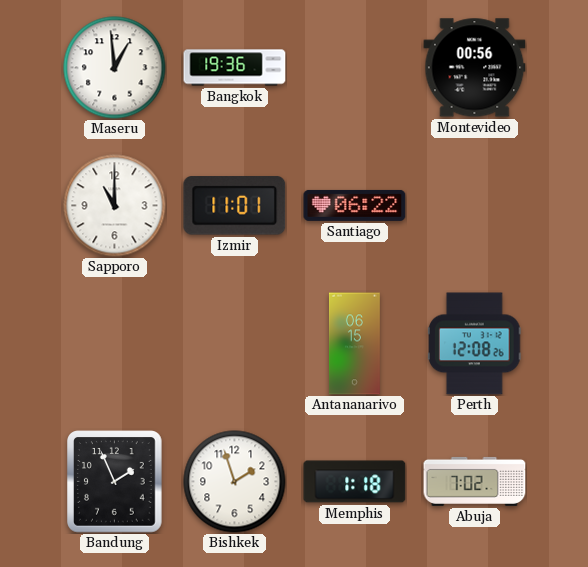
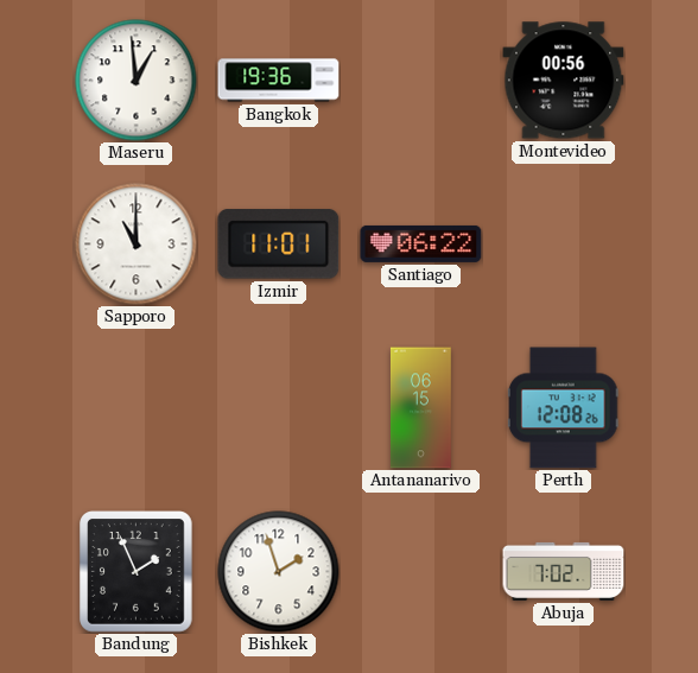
Memphis: 1:18 -> none
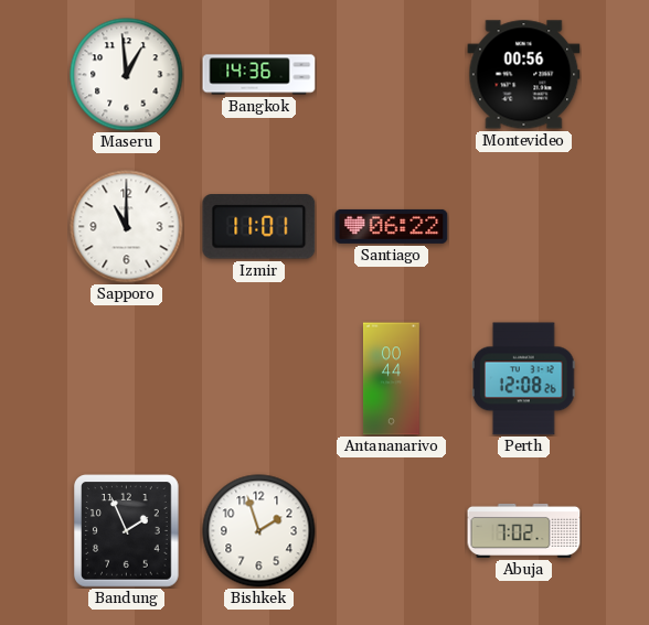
Bangkok: 19:36 -> 14:36
Antananarivo: 06:15 -> 00:44
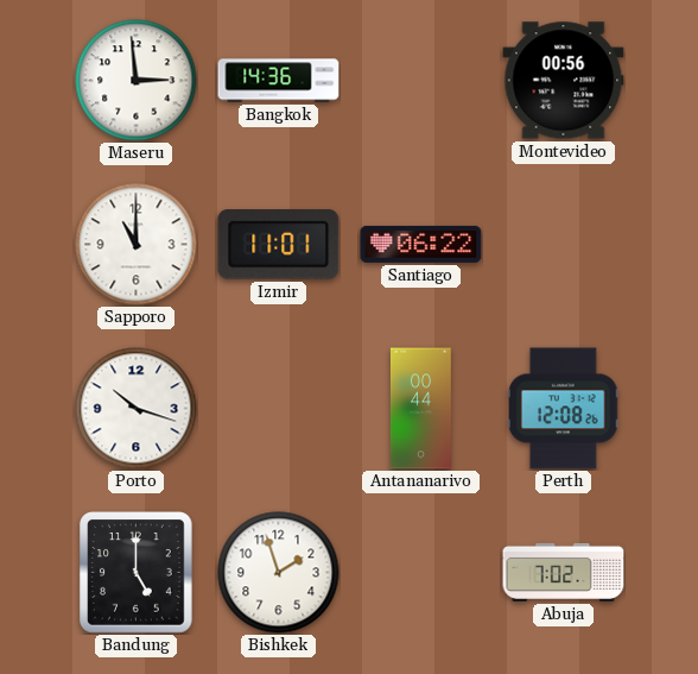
Maseru: 12:59 -> 2:59
Porto: none -> 10:18
Bandung: 1:56 -> 5:00
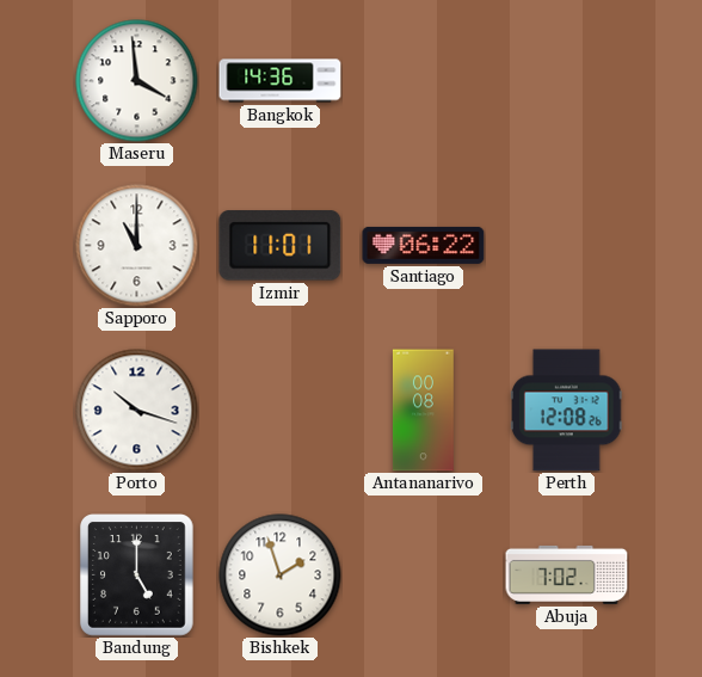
Maseru: 2:59 -> 3:59
Montevideo: 00:56 -> none
Antananarivo: 00:44 -> 00:08
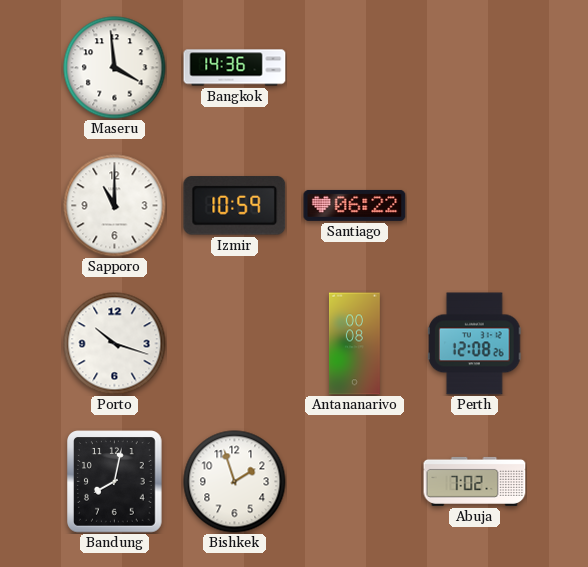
Izmir: 11:01 -> 10:59
Bandung: 5:00 -> 8:02
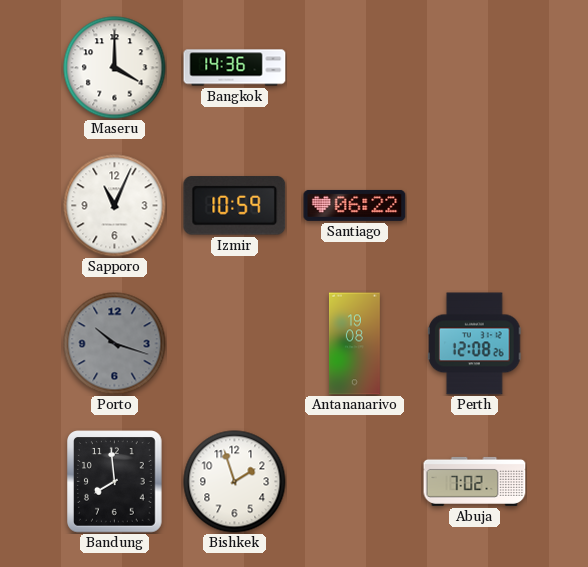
Maseru: 3:59 -> 4:00
Sapporo: 11:00 -> 11:04
Porto dial: white -> grey
Antananarivo: 00:08 -> 19:08
Bandung: 8:02 -> 7:59
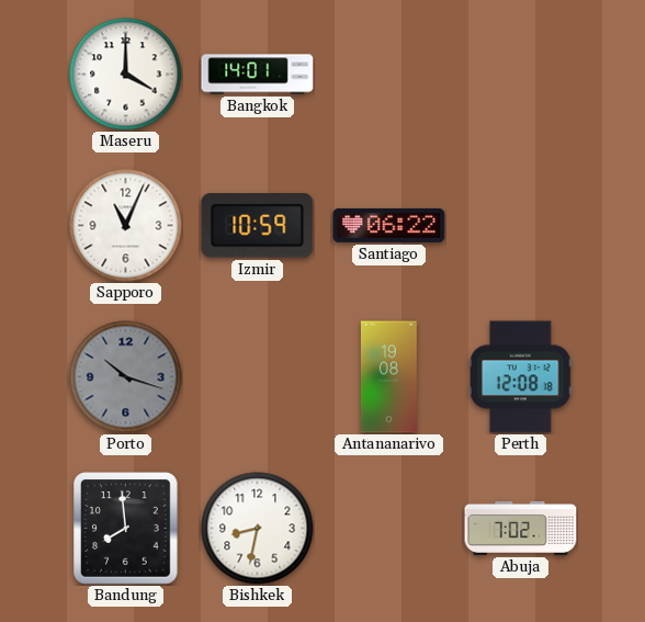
Bangkok: 14:36 -> 14:01
Perth: 12:08:26 -> 12:08:18
Bishkek: 1:57 -> 8:32
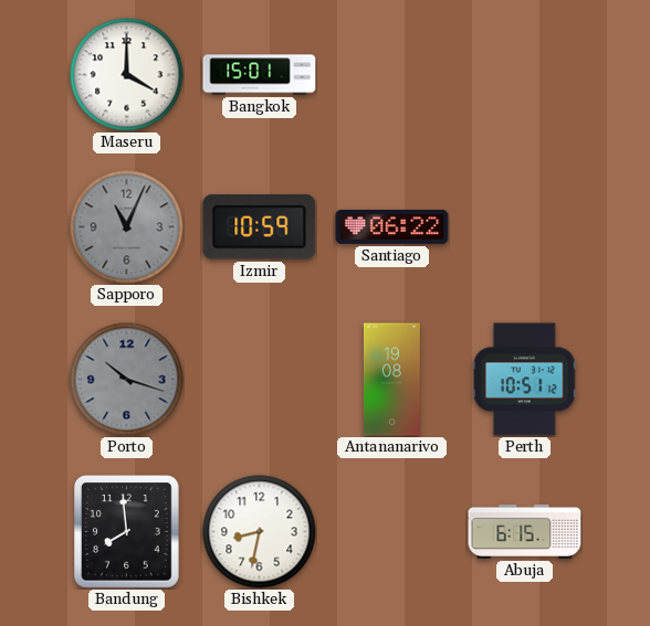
Bangkok: 14:01 -> 15:01
Sapporo dial: white -> grey
Perth: 12:08 -> 10:51
Abuja: 7:02 -> 6:15
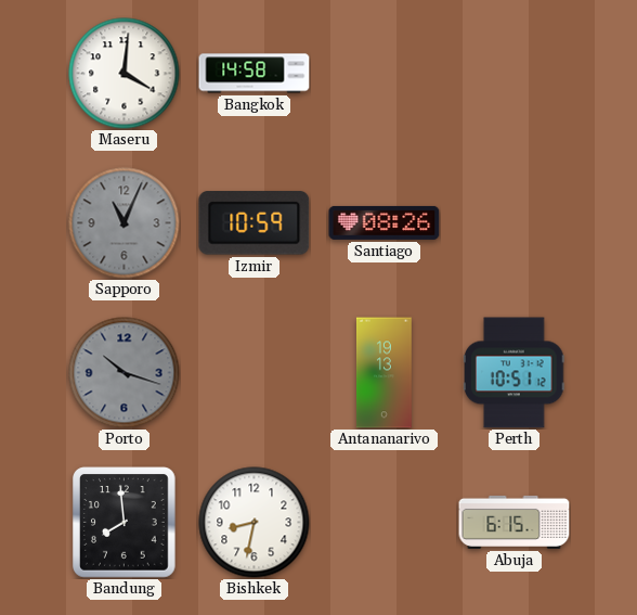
Maseru: 4:00 -> 4:01
Bangkok: 15:01 -> 14:58
Santiago: 06:22 -> 08:26
Antananarivo: 19:08 -> 19:13
